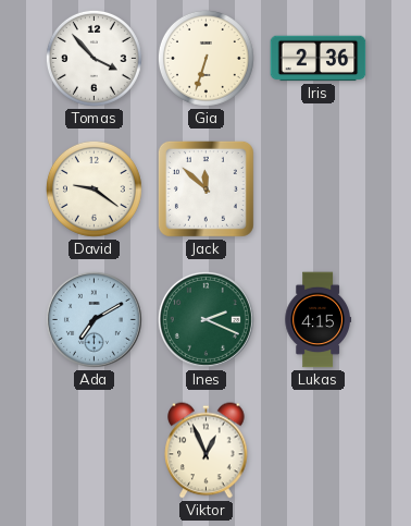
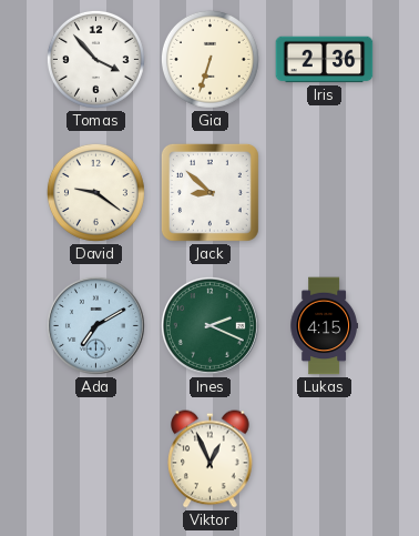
Jack: 11:52 -> 8:52
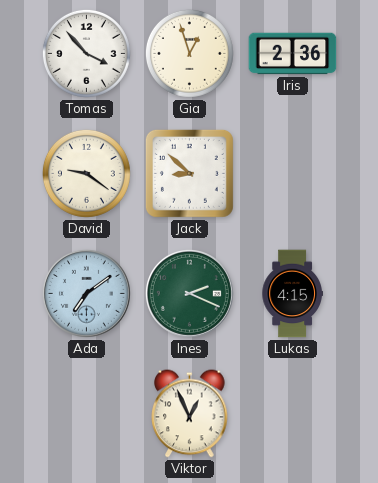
Gia: 6:33 -> 12:57
Ada: 7:10 -> 7:09
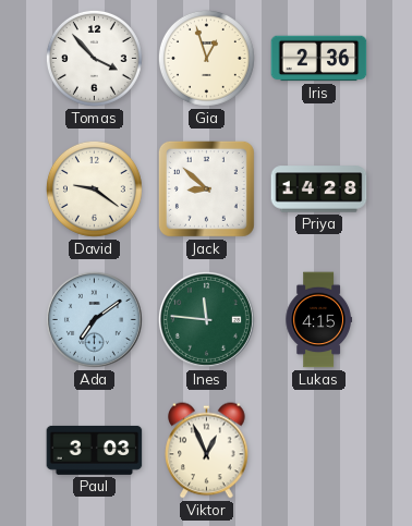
Priya: none -> 14:28
Ines: 2:19 -> 11:46
Paul: none -> 3:03
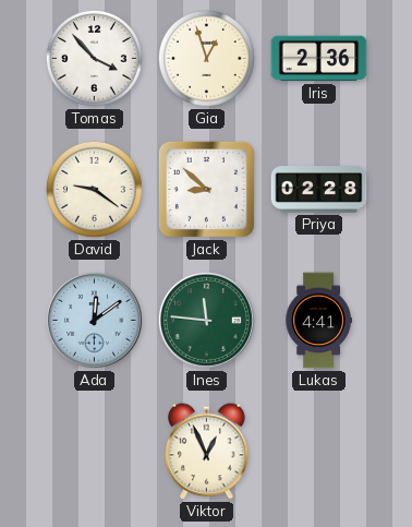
Priya: 14:28 -> 02:28
Ada: 7:09 -> 12:09
Lukas: 4:15 -> 4:41
Paul: 3:03 -> none
